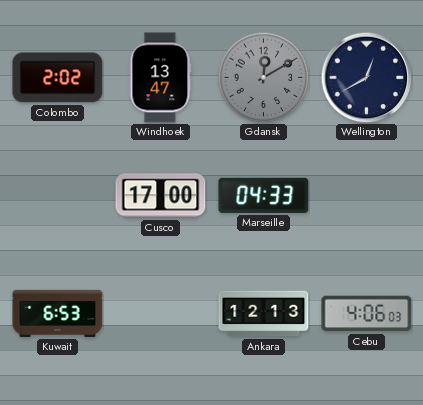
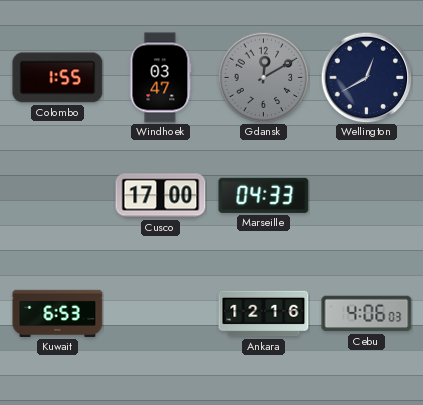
Colombo: 2:02 -> 1:55
Windhoek: 13:47 -> 03:47
Ankara: 12:13 -> 12:16
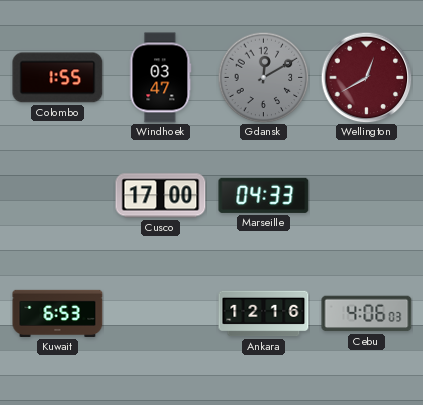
Wellington dial: navy -> burgundy
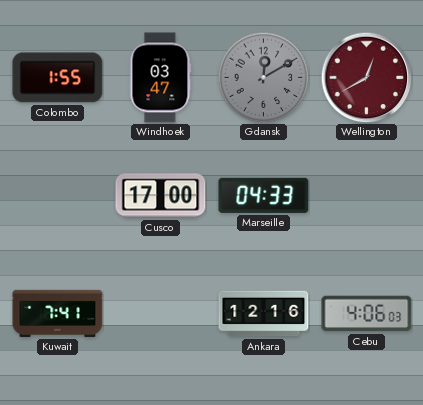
Kuwait: 6:53 -> 7:41
